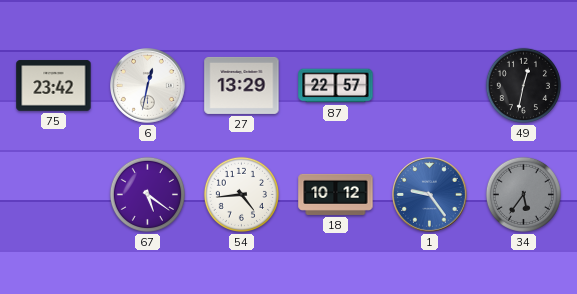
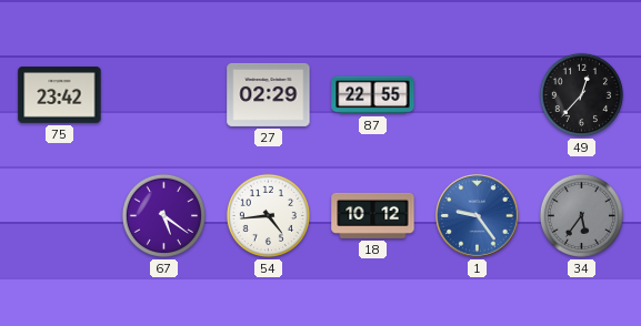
6: 12:32 -> none
27: 13:29 -> 02:29
87: 22:57 -> 22:55
49: 12:32 -> 12:37
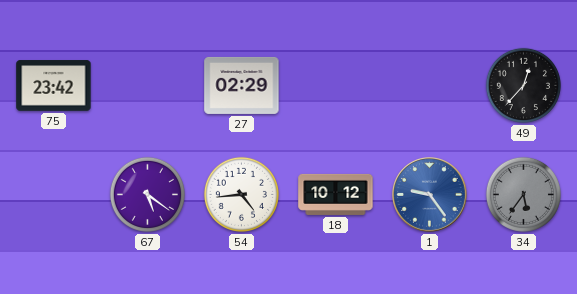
87: 22:55 -> none
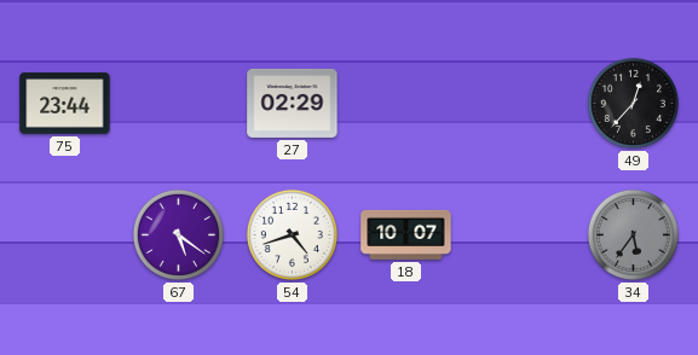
75: 23:42 -> 23:44
54: 4:44 -> 4:42
18: 10:12 -> 10:07
1: 9:24 -> none
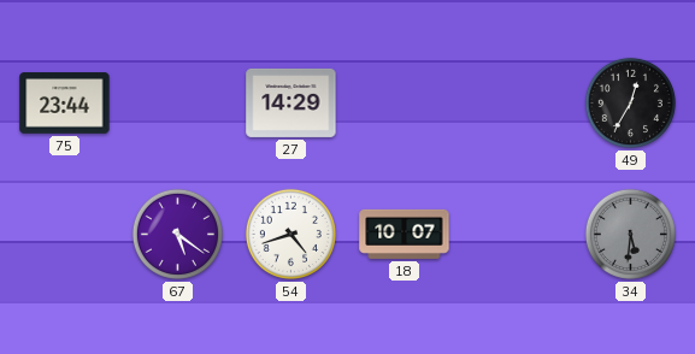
27: 02:29 -> 14:29
49: 12:37 -> 12:35
34: 5:36 -> 5:31
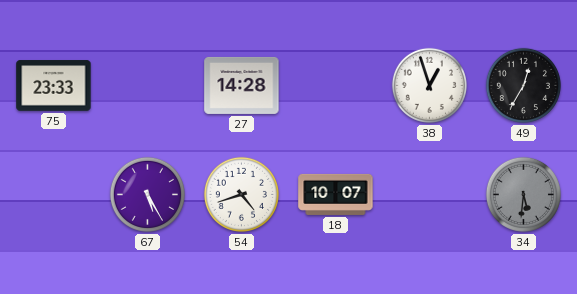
75: 23:44 -> 23:33
27: 14:29 -> 14:28
38: none -> 12:57
67: 5:21 -> 5:25
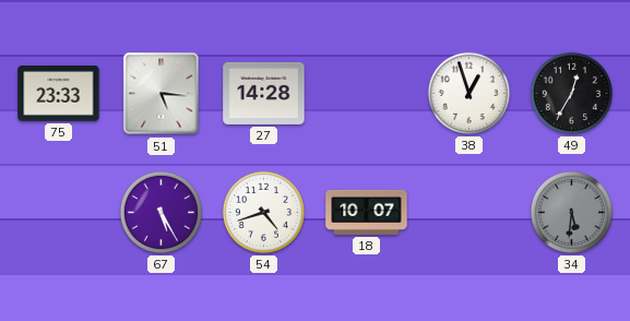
51: none -> 5:16
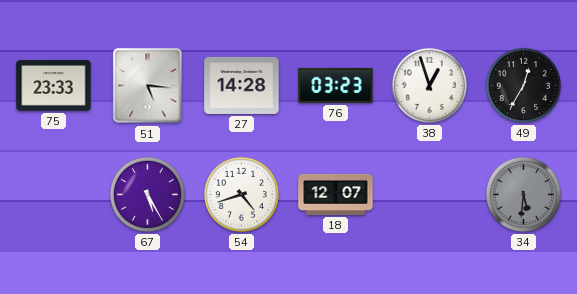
76: none -> 03:23
18: 10:07 -> 12:07
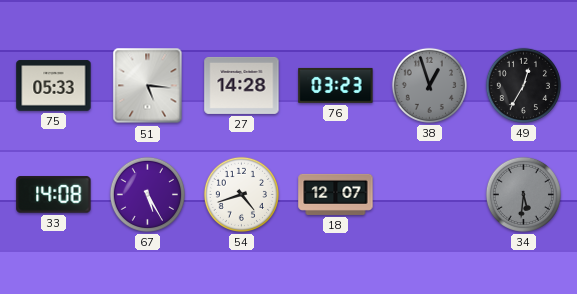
75: 23:33 -> 05:33
38 dial: white -> grey
33: none -> 14:08
